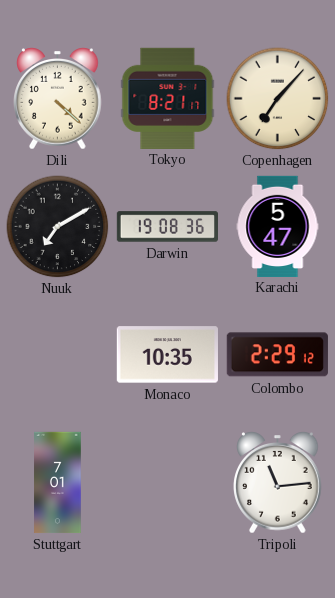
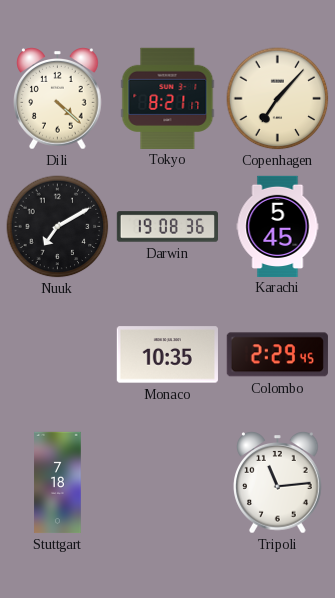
Karachi: 5:47 -> 5:45
Colombo: 2:29:12 -> 2:29:45
Stuttgart: 7:01 -> 7:18
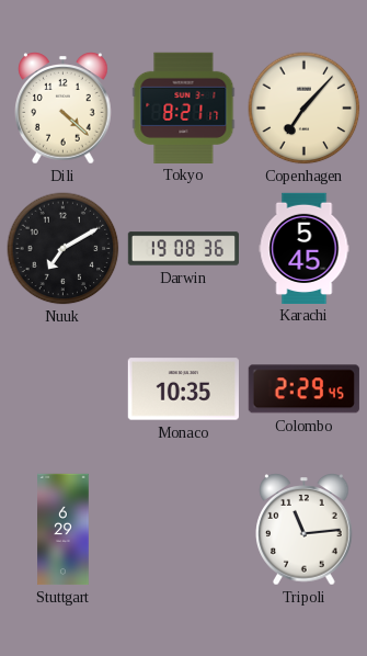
Stuttgart: 7:18 -> 6:29
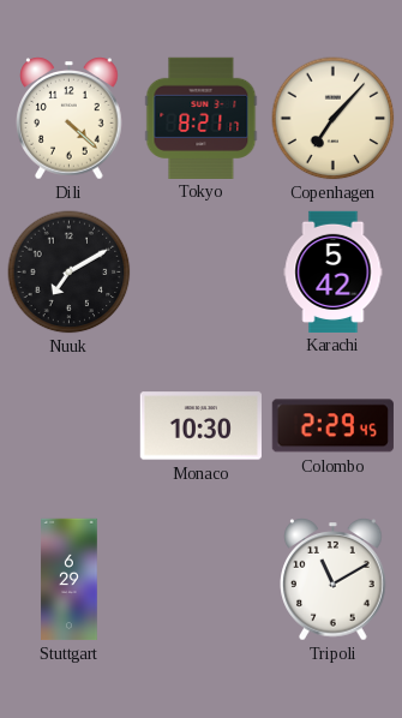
Darwin: 19:08 -> none
Karachi: 5:45 -> 5:42
Monaco: 10:35 -> 10:30
Tripoli: 11:14 -> 11:10
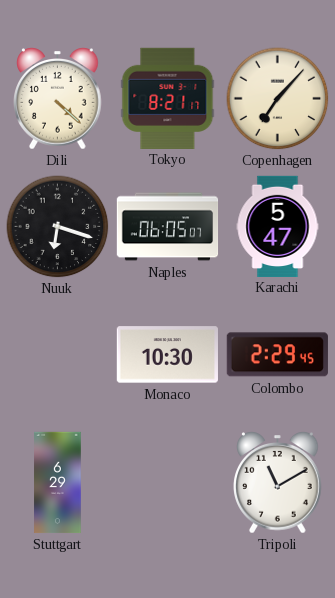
Nuuk: 7:10 -> 6:18
Naples: none -> 06:05
Karachi: 5:42 -> 5:47
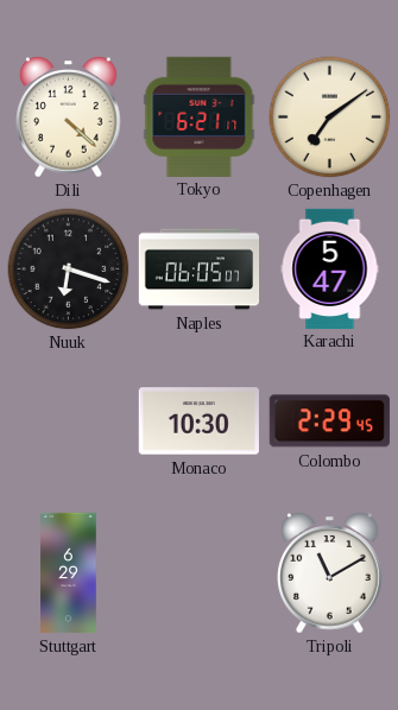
Tokyo: 8:21 -> 6:21
Copenhagen: 7:07 -> 7:09
